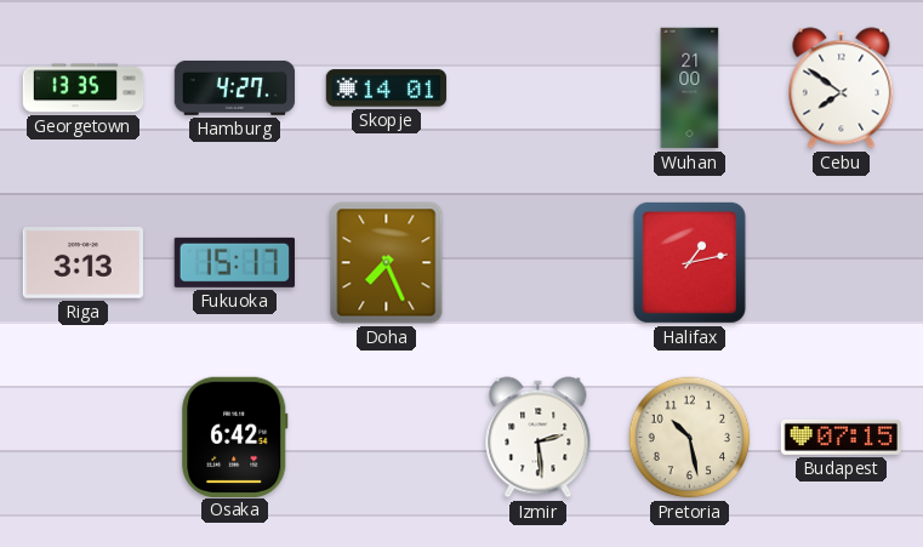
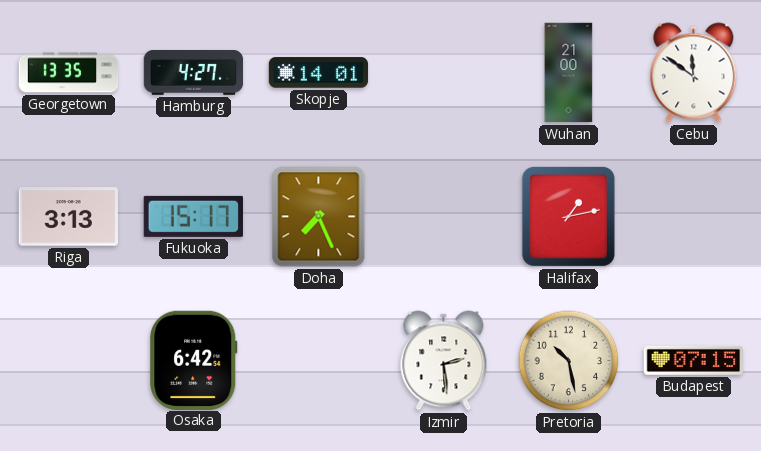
Cebu: 7:51 -> 11:51
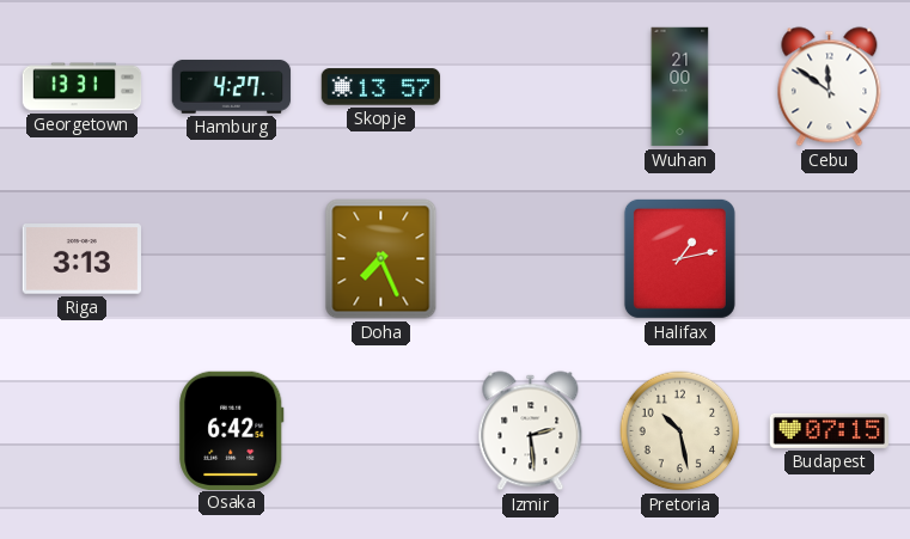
Georgetown: 13:35 -> 13:31
Skopje: 14:01 -> 13:57
Fukuoka: 15:17 -> none
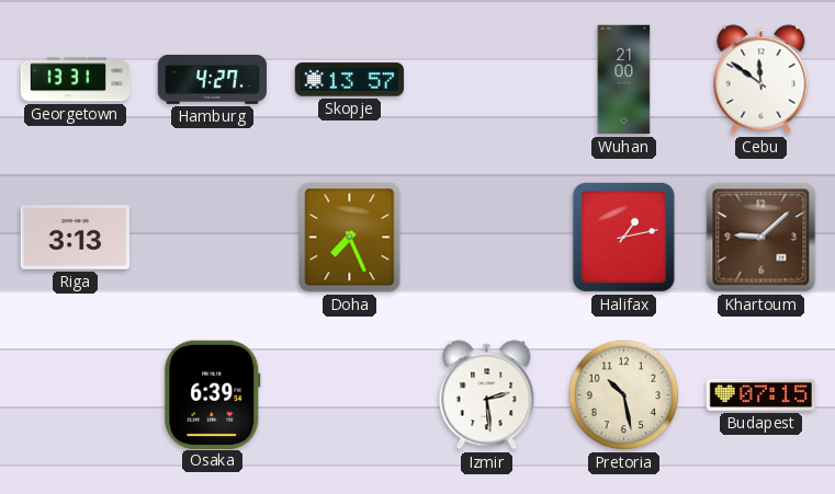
Khartoum: none -> 9:08
Osaka: 6:42 -> 6:39
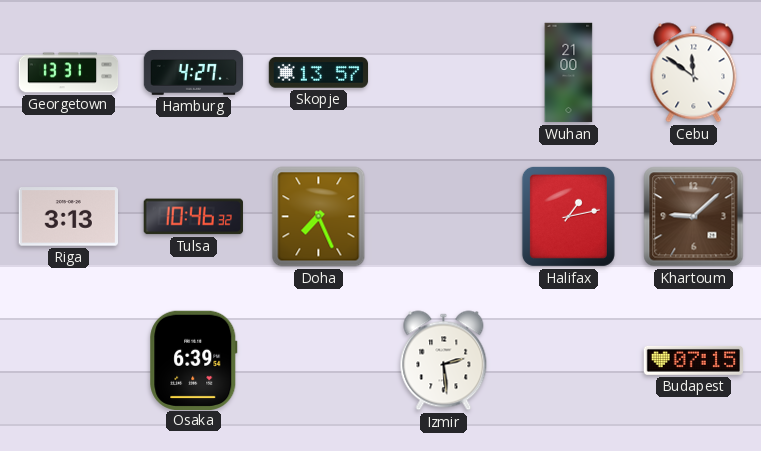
Tulsa: none -> 10:46
Pretoria: 10:28 -> none
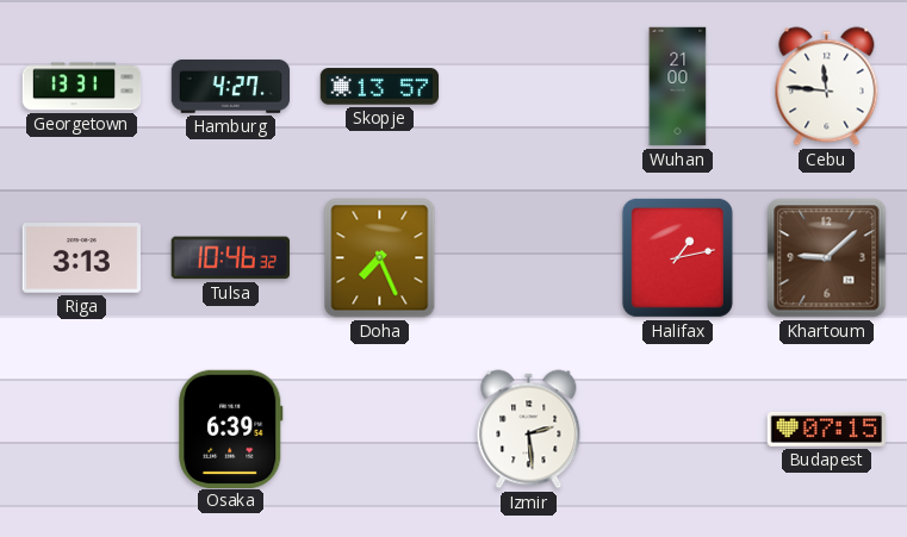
Cebu: 11:51 -> 11:46
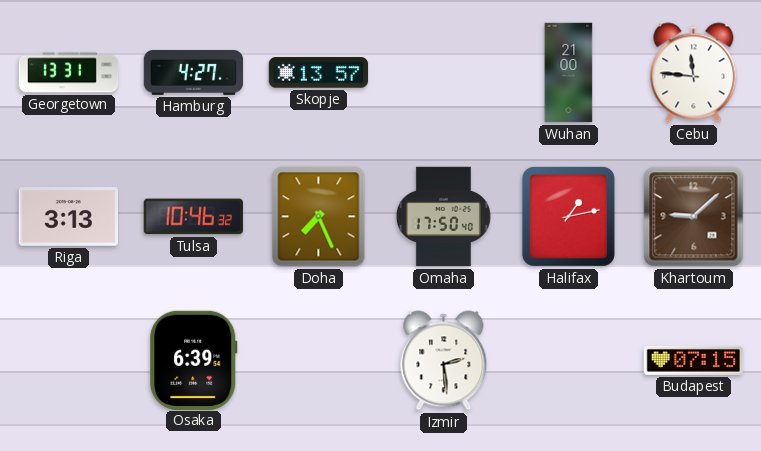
Omaha: none -> 17:50
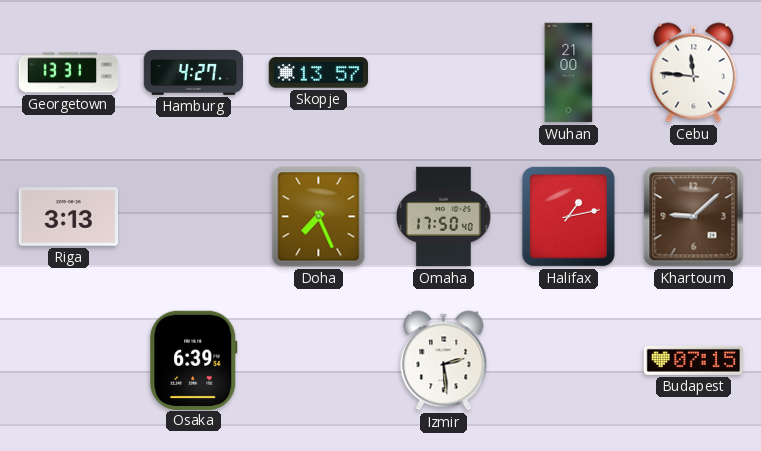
Tulsa: 10:46 -> none
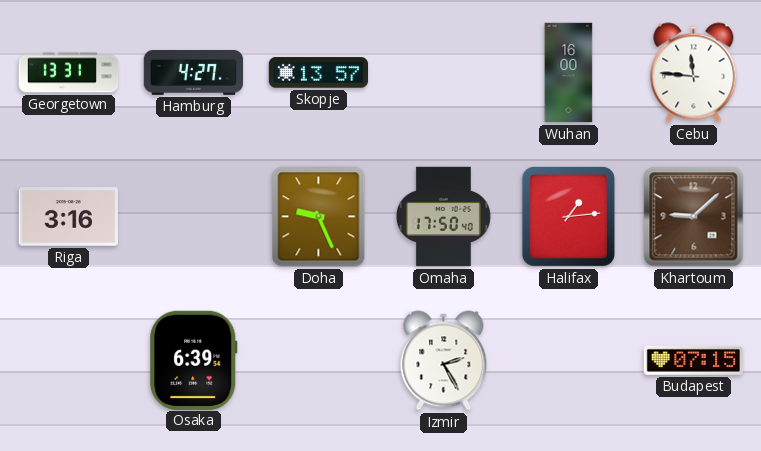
Wuhan: 21:00 -> 16:00
Riga: 3:13 -> 3:16
Doha: 7:26 -> 9:26
Halifax: 1:13 -> 1:14
Izmir: 2:29 -> 2:25
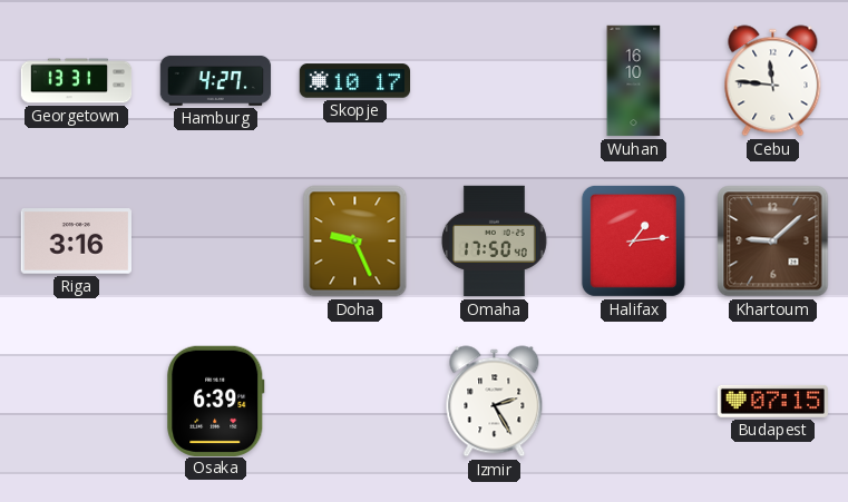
Skopje: 13:57 -> 10:17
Wuhan: 16:00 -> 16:10
